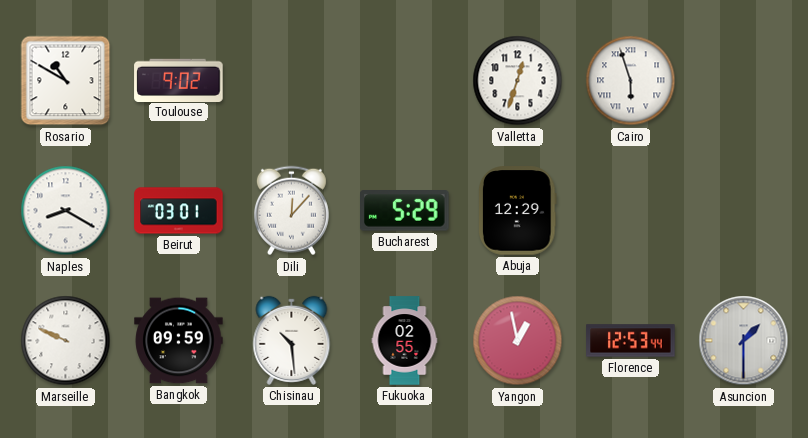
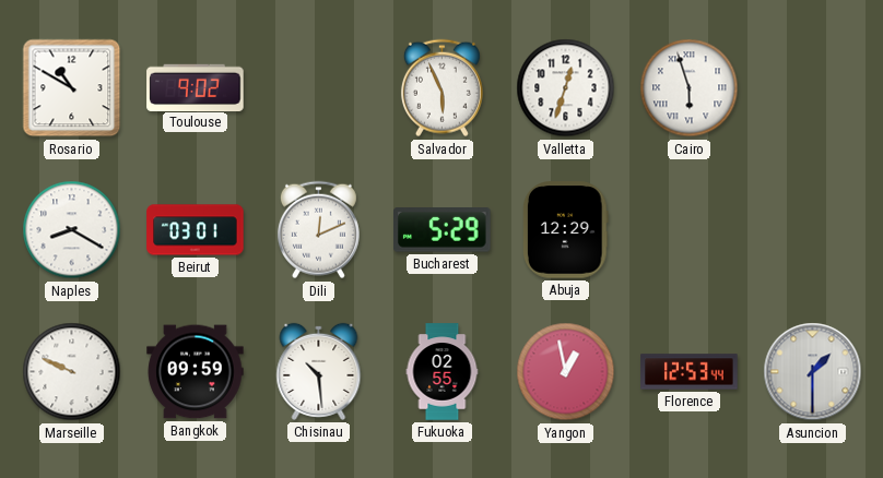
Salvador: none -> 5:56
Dili: 12:07 -> 12:11
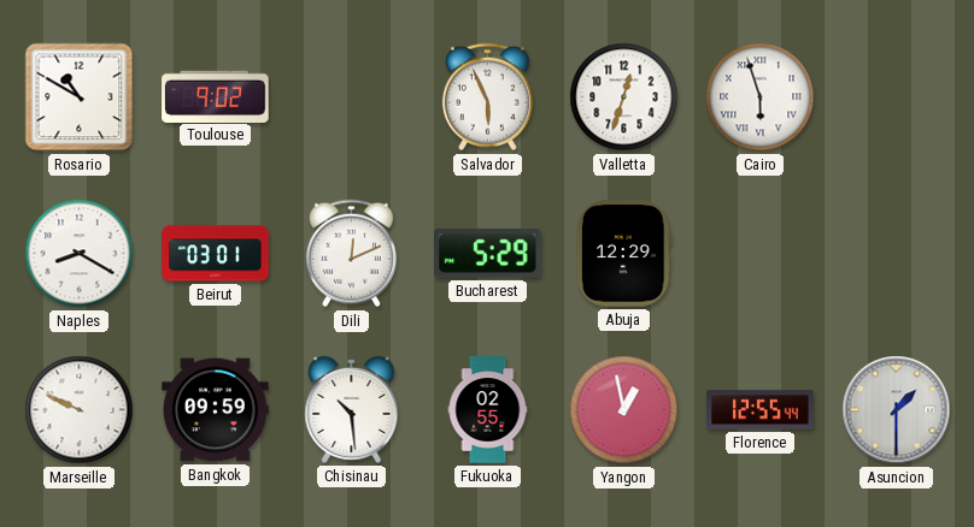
Florence: 12:53 -> 12:55
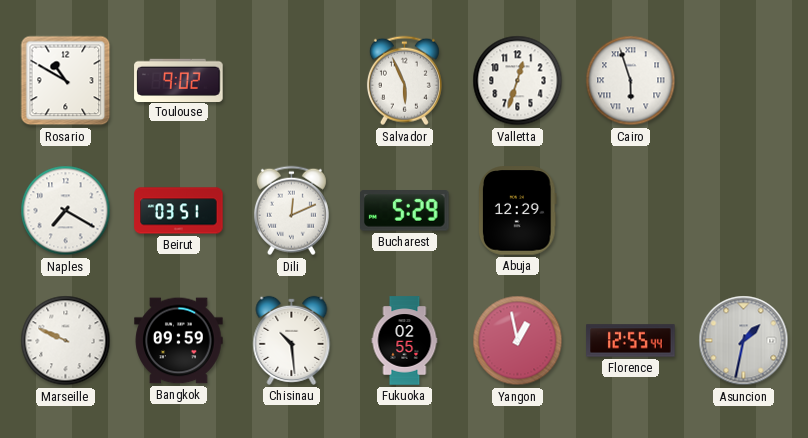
Naples: 8:20 -> 7:20
Beirut: 03:01 -> 03:51
Asuncion: 1:30 -> 1:32
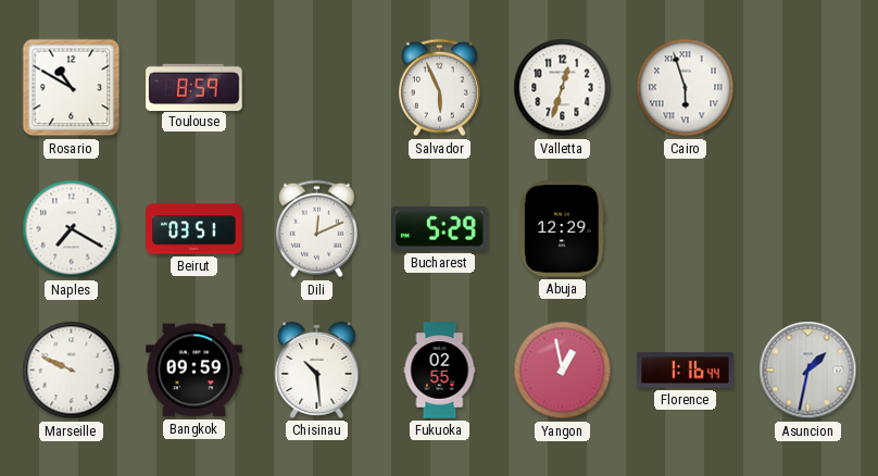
Toulouse: 9:02 -> 8:59
Florence: 12:55 -> 1:16
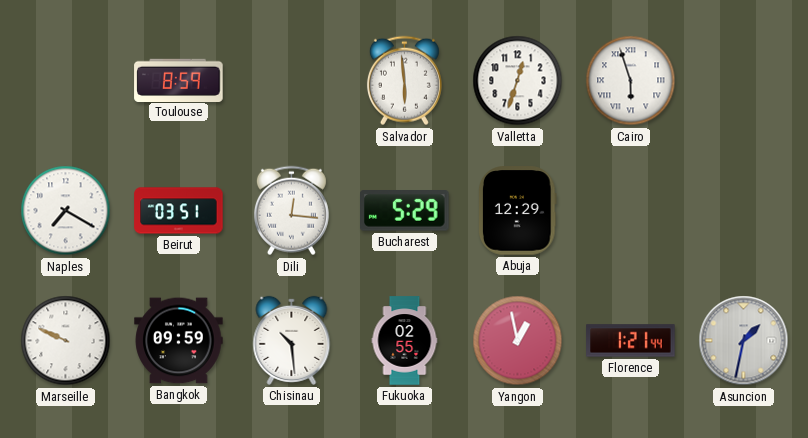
Rosario: 10:50 -> none
Salvador: 5:56 -> 5:59
Dili: 12:11 -> 12:16
Florence: 1:16 -> 1:21
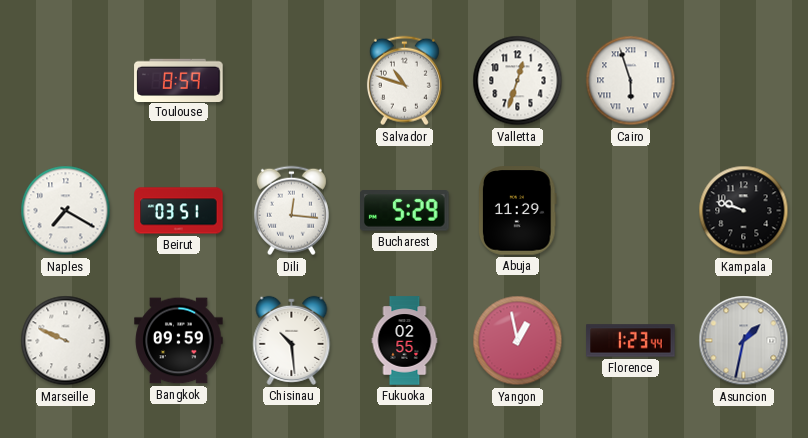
Salvador: 5:59 -> 10:48
Abuja: 12:29 -> 11:29
Kampala: none -> 9:48
Florence: 1:21 -> 1:23
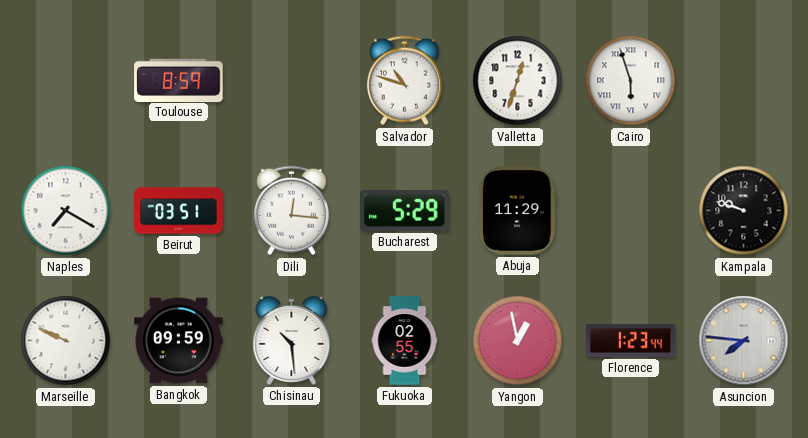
Asuncion: 1:32 -> 7:46
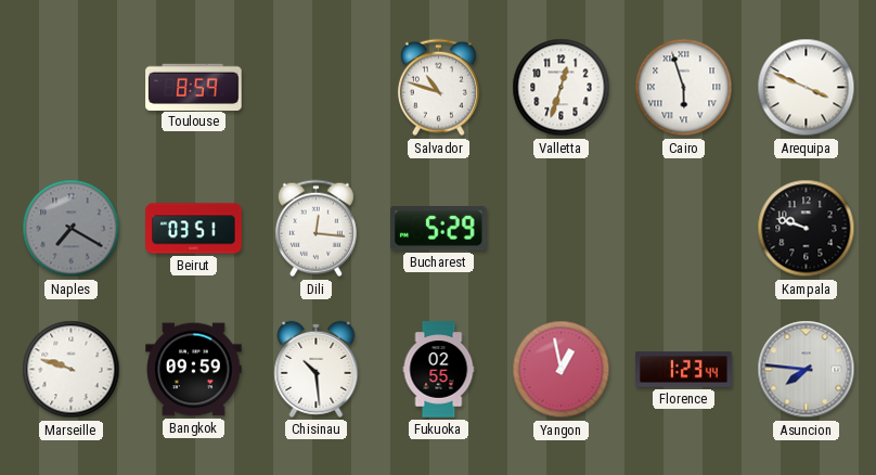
Arequipa: none -> 3:49
Naples dial: white -> grey
Abuja: 11:29 -> none
Marseille: 9:49 -> 9:48
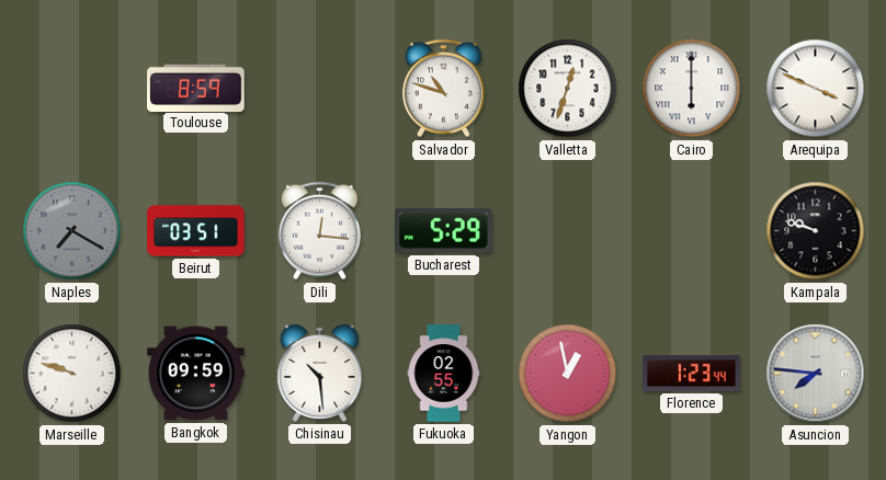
Cairo: 5:57 -> 6:00
